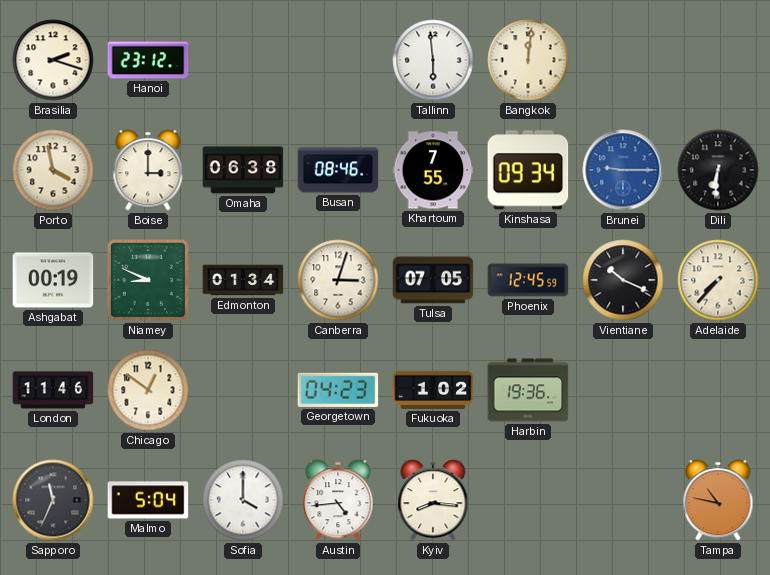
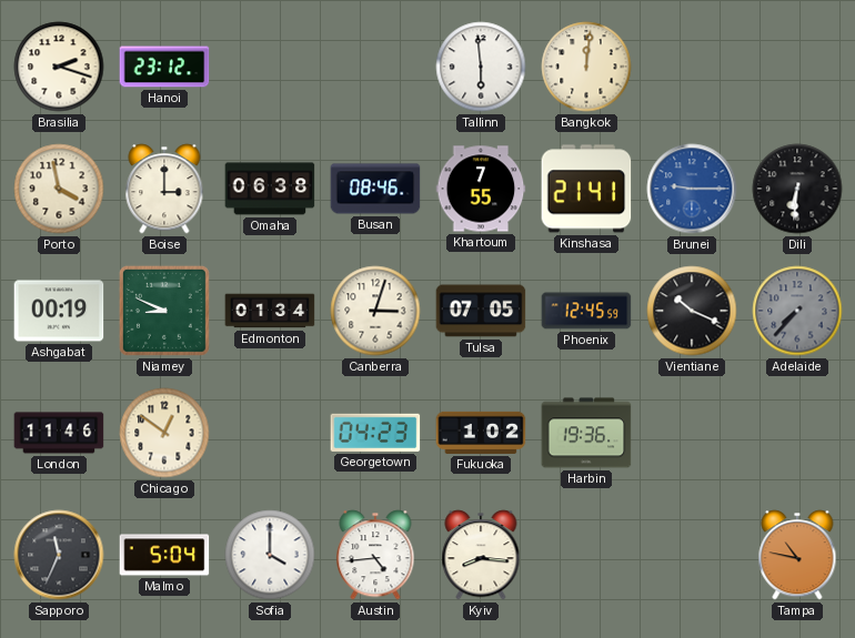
Kinshasa: 09:34 -> 21:41
Adelaide dial: cream -> grey
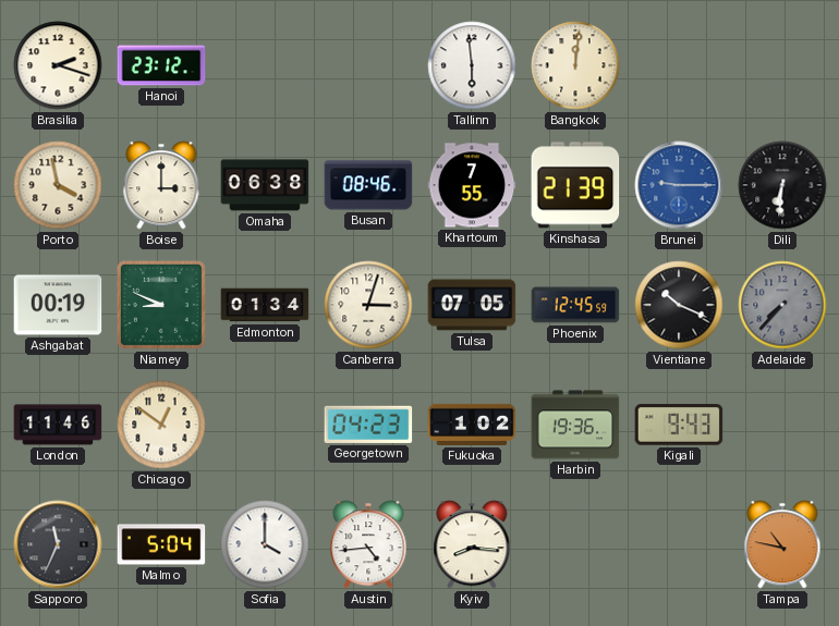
Kinshasa: 21:41 -> 21:39
Kigali: none -> 9:43
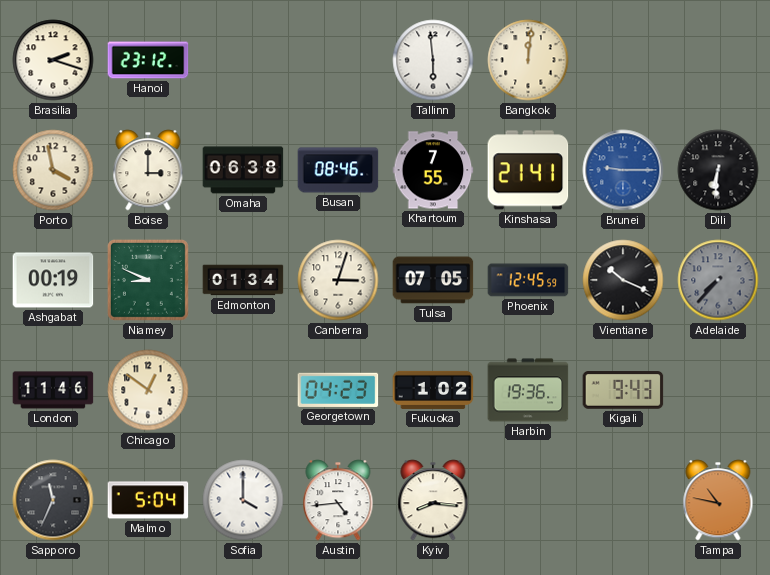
Kinshasa: 21:39 -> 21:41
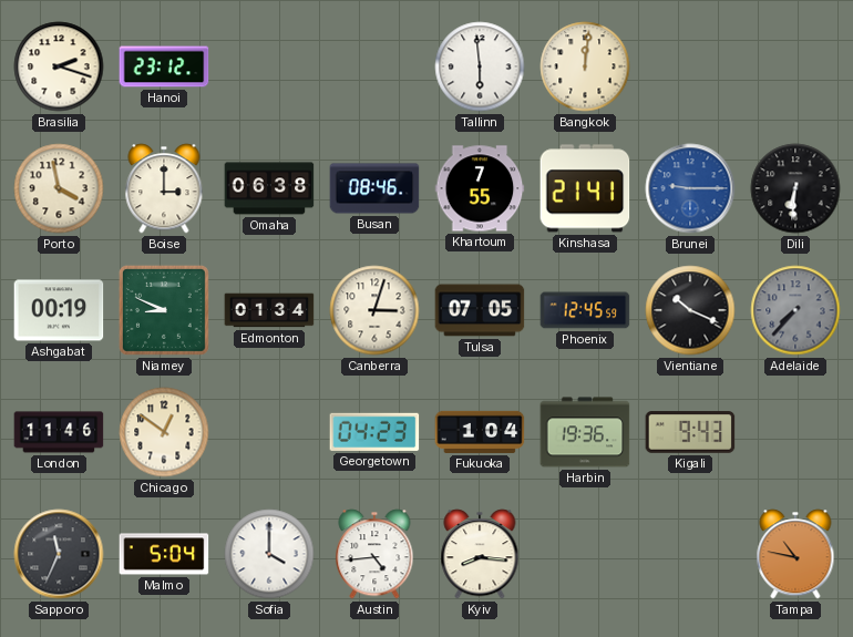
Fukuoka: 1:02 -> 1:04
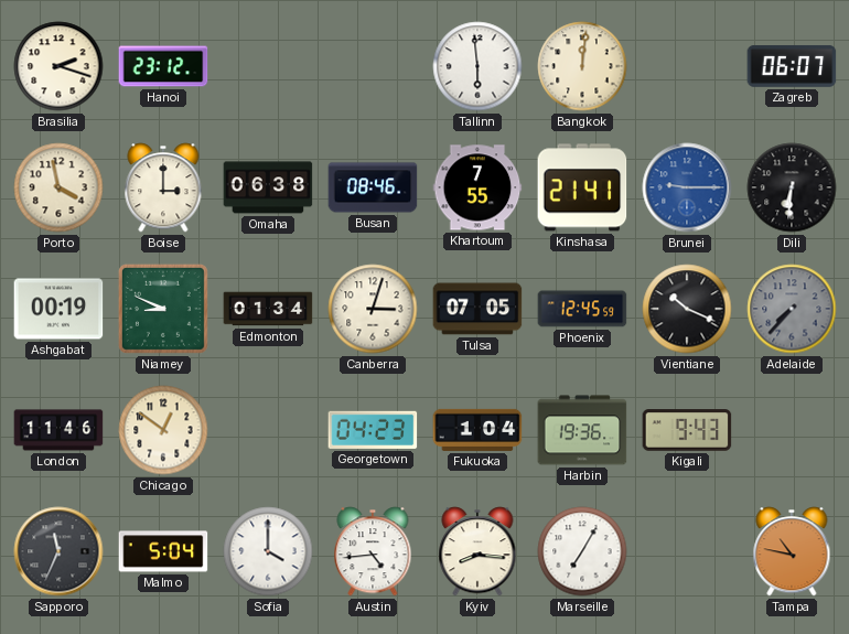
Zagreb: none -> 06:07
Marseille: none -> 7:05
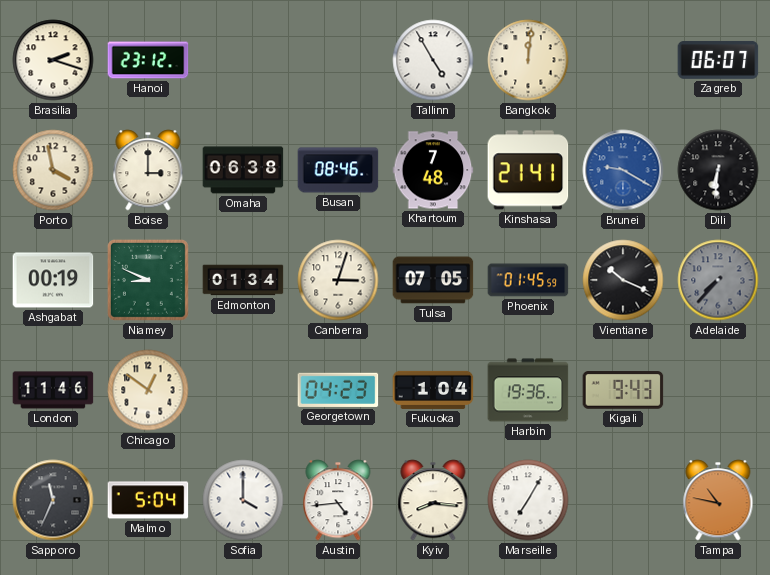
Tallinn: 5:59 -> 4:55
Khartoum: 7:55 -> 7:48
Brunei: 9:15 -> 9:20
Phoenix: 12:45 -> 01:45
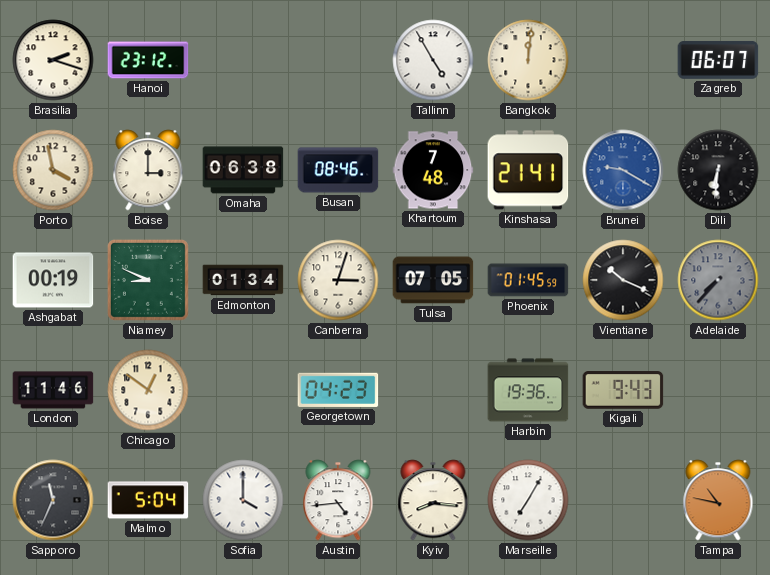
Fukuoka: 1:04 -> none
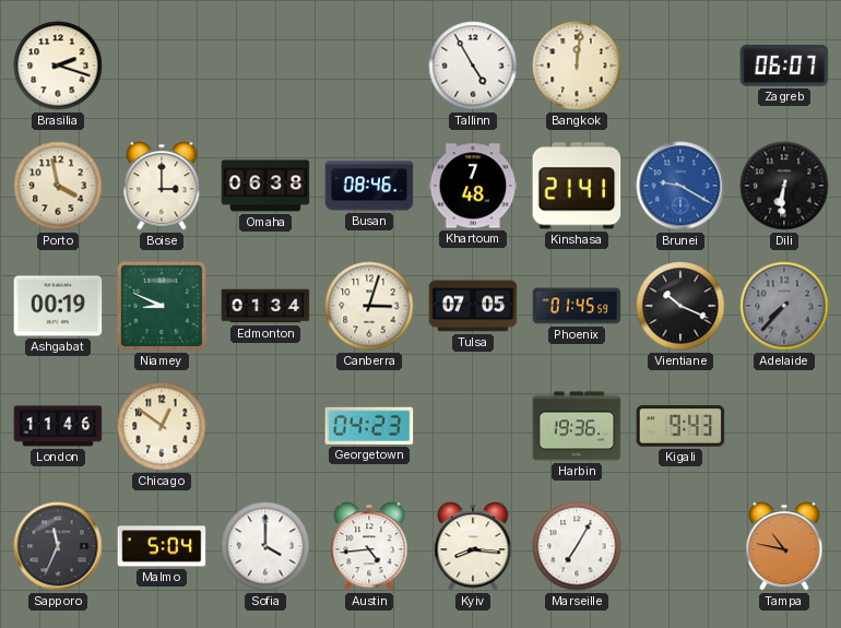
Hanoi: 23:12 -> none
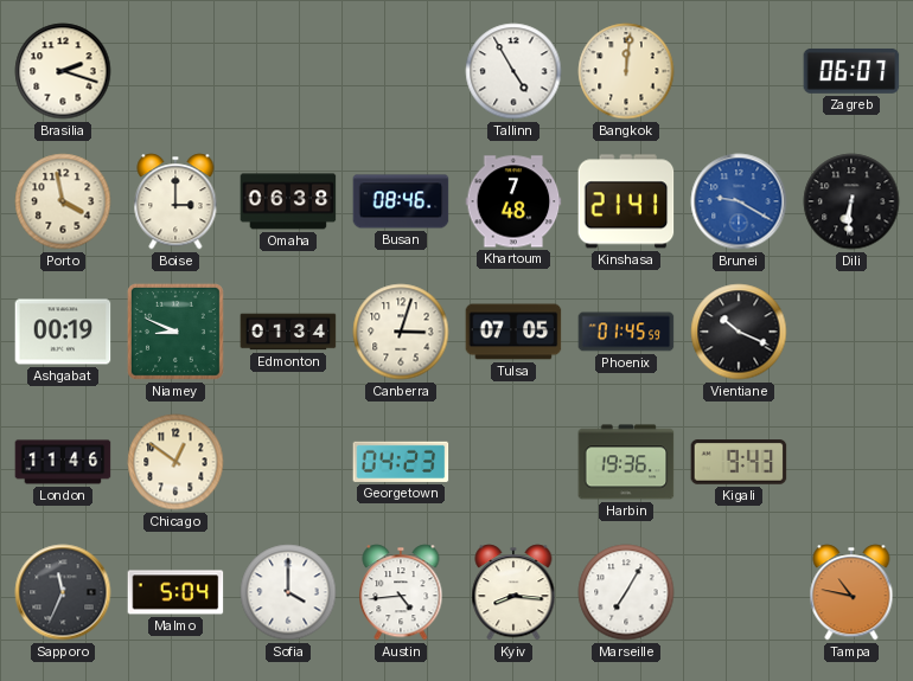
Adelaide: 7:37 -> none
